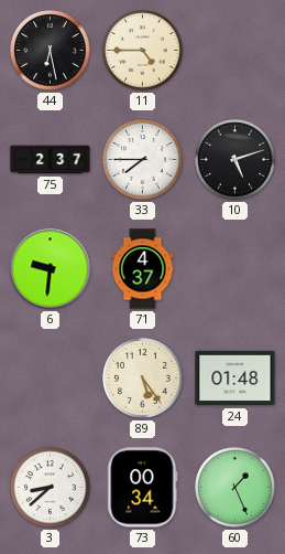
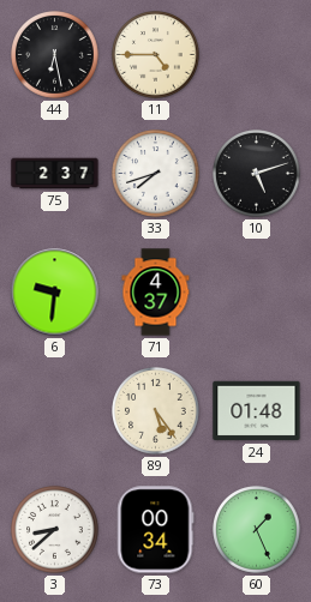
33: 7:45 -> 7:42
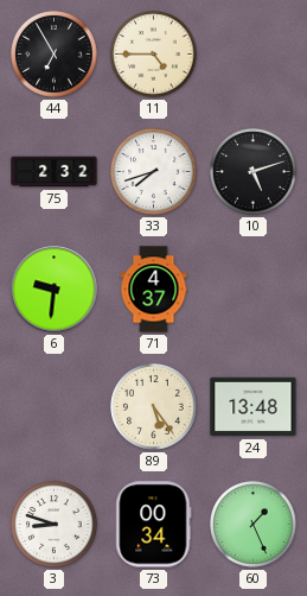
44: 6:28 -> 6:55
75: 2:37 -> 2:32
24: 01:48 -> 13:48
3: 8:38 -> 8:48
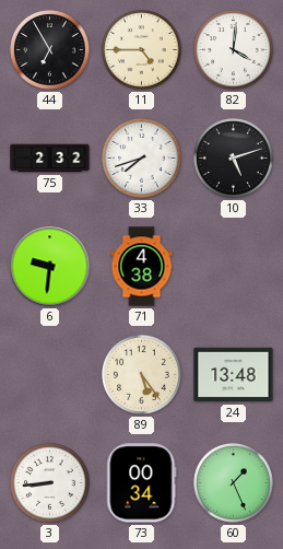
82: none -> 4:01
71: 4:37 -> 4:38
3: 8:48 -> 8:44
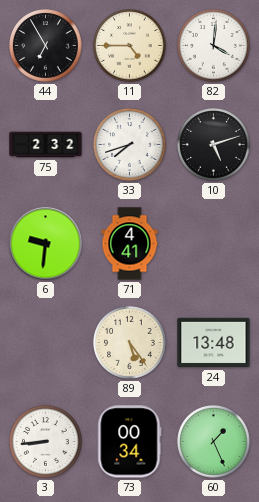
71: 4:38 -> 4:41
